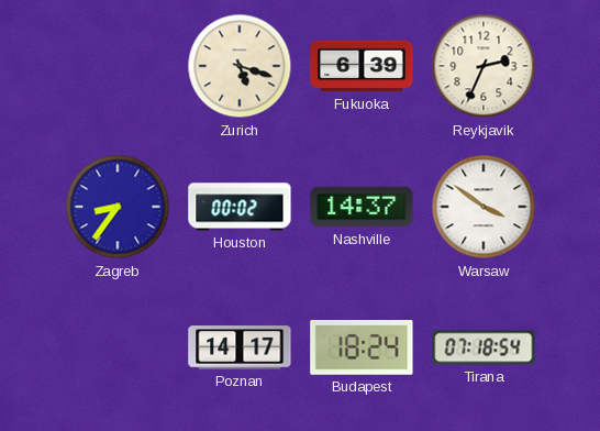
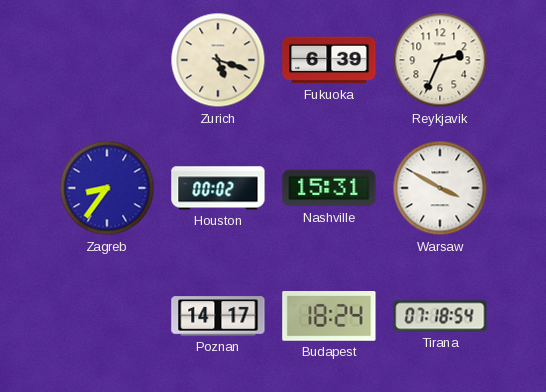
Nashville: 14:37 -> 15:31
Warsaw: 3:51 -> 3:50
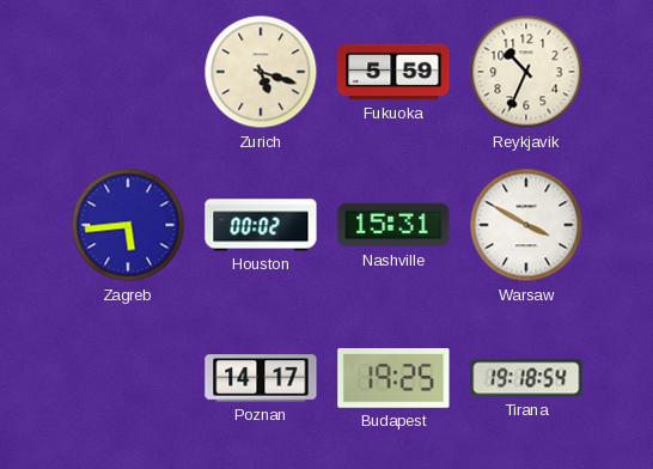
Fukuoka: 6:39 -> 5:59
Reykjavik: 2:34 -> 10:34
Zagreb: 8:36 -> 5:44
Budapest: 18:24 -> 19:25
Tirana: 07:18 -> 19:18
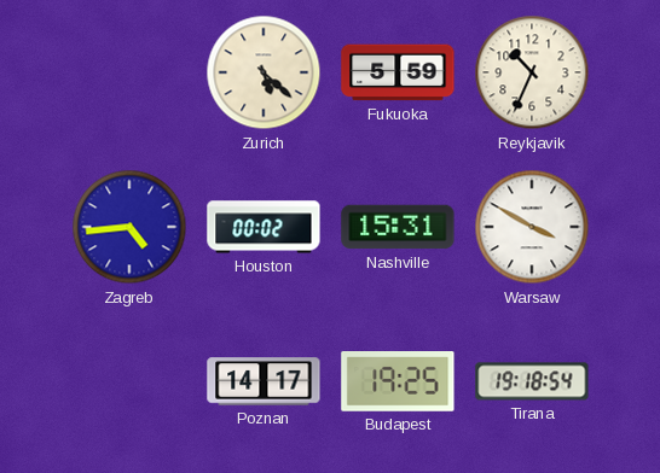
Zurich: 5:18 -> 5:22
Zagreb: 5:44 -> 4:44
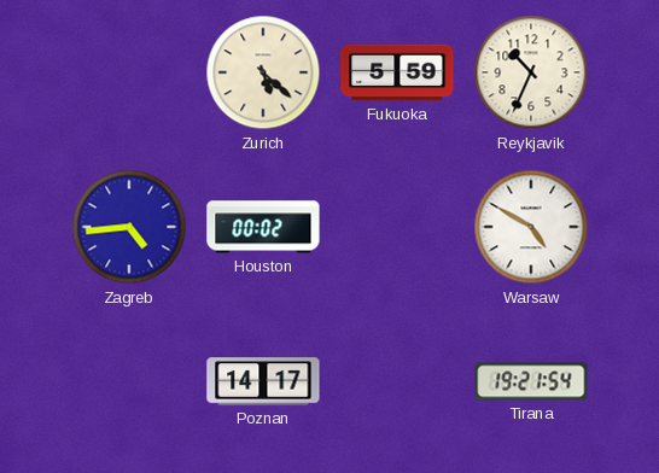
Nashville: 15:31 -> none
Warsaw: 3:50 -> 4:50
Budapest: 19:25 -> none
Tirana: 19:18 -> 19:21
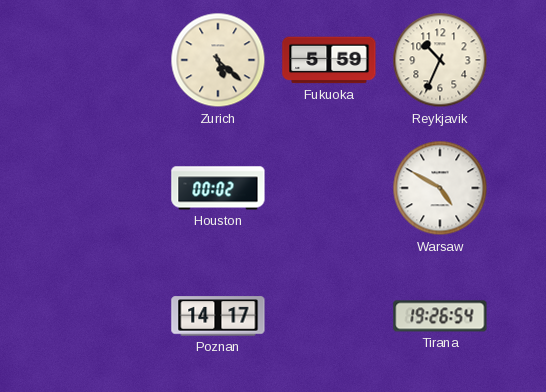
Zagreb: 4:44 -> none
Tirana: 19:21 -> 19:26
